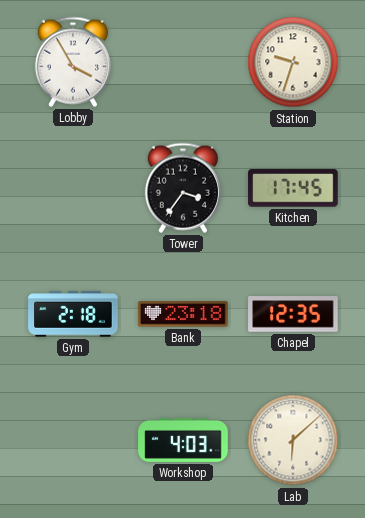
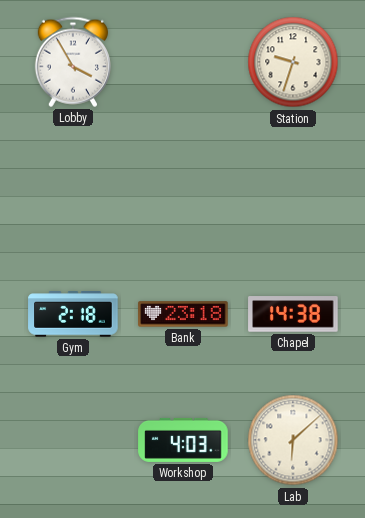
Tower: 3:36 -> none
Kitchen: 17:45 -> none
Chapel: 12:35 -> 14:38
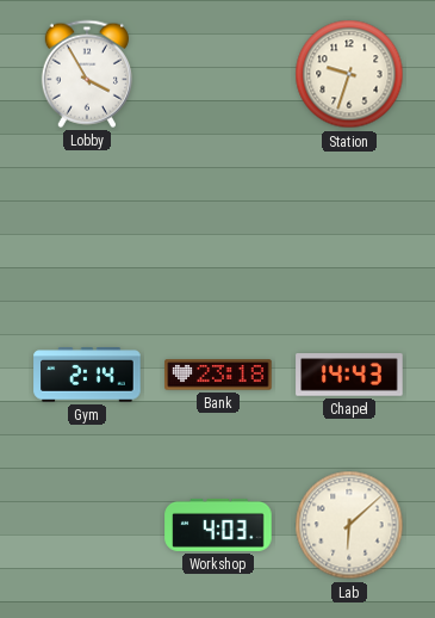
Gym: 2:18 -> 2:14
Chapel: 14:38 -> 14:43
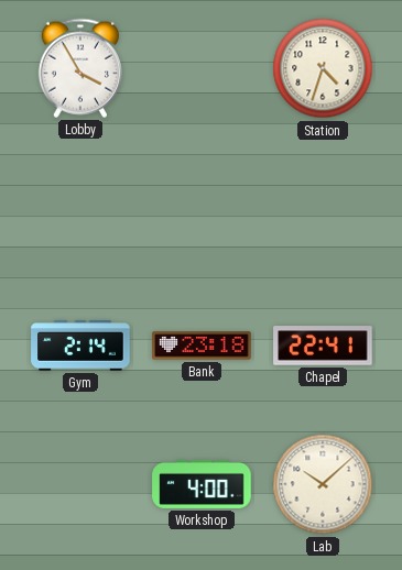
Station: 9:33 -> 4:33
Chapel: 14:43 -> 22:41
Workshop: 4:03 -> 4:00
Lab: 6:08 -> 10:08
